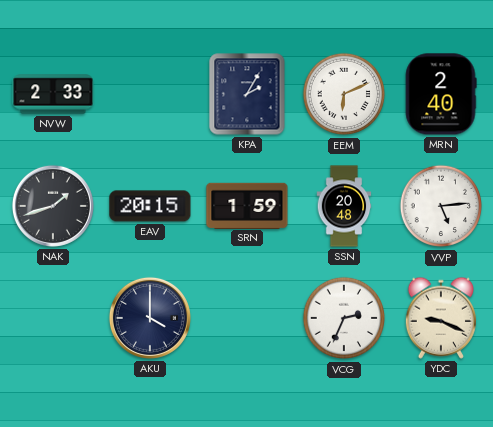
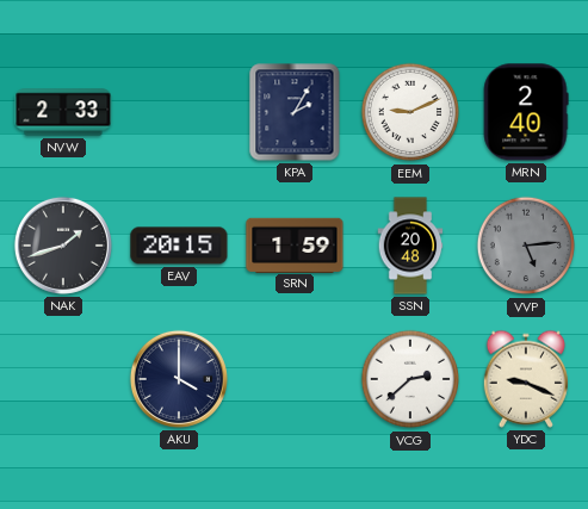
EEM: 6:11 -> 9:11
VVP dial: white -> grey
VCG: 2:34 -> 2:38
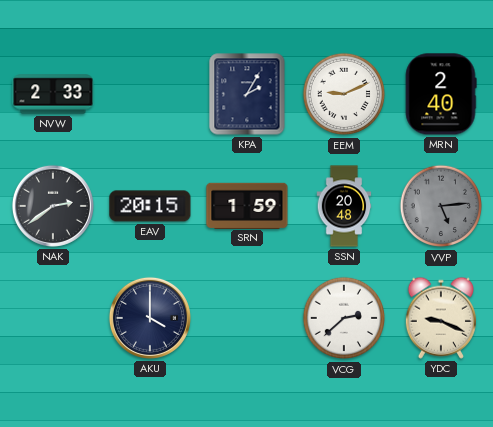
NAK: 1:42 -> 2:39
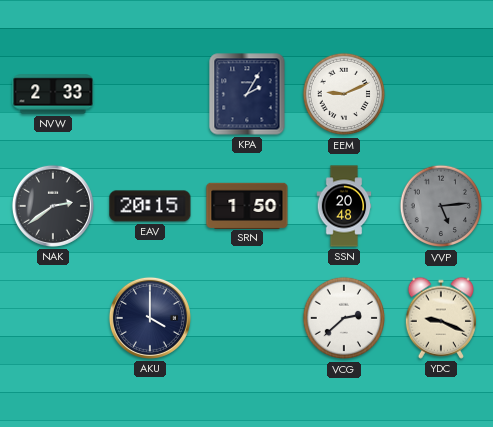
MRN: 2:40 -> none
SRN: 1:59 -> 1:50
